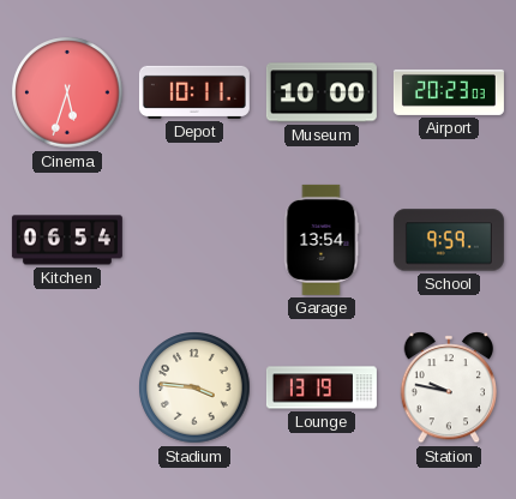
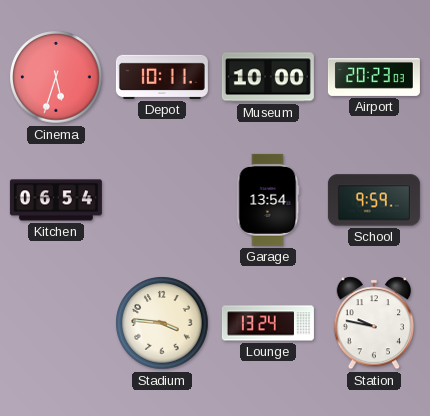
Lounge: 13:19 -> 13:24
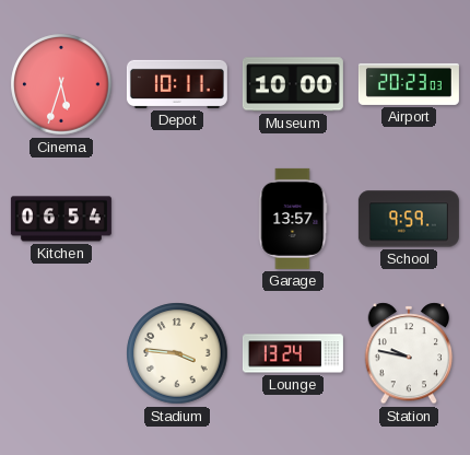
Garage: 13:54 -> 13:57
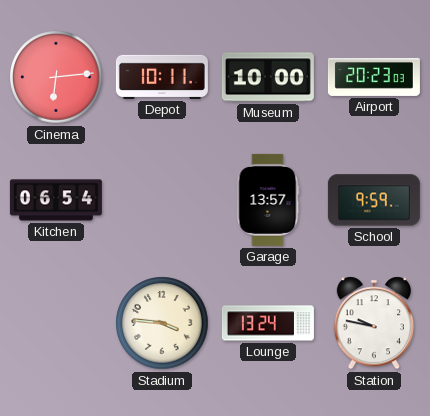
Cinema: 5:33 -> 6:14
